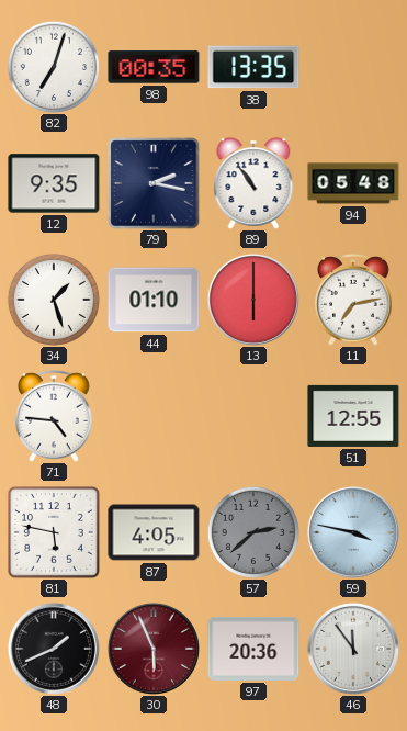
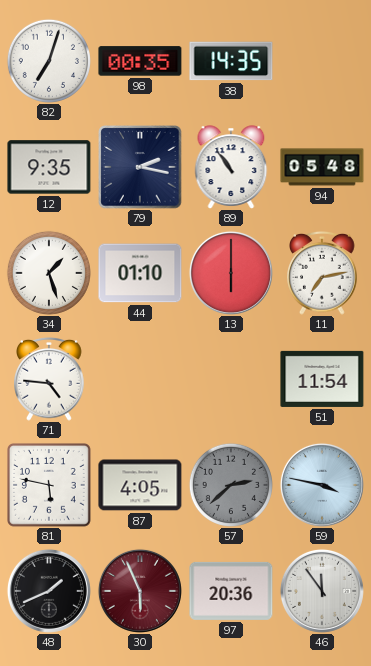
38: 13:35 -> 14:35
51: 12:55 -> 11:54
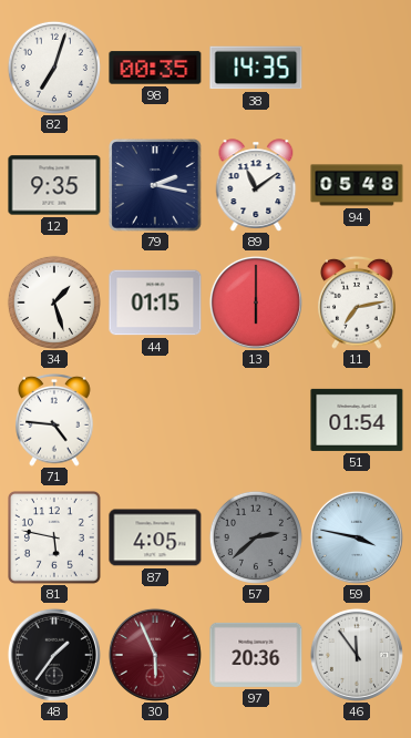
89: 10:54 -> 11:09
44: 01:10 -> 01:15
51: 11:54 -> 01:54
48: 1:41 -> 1:36
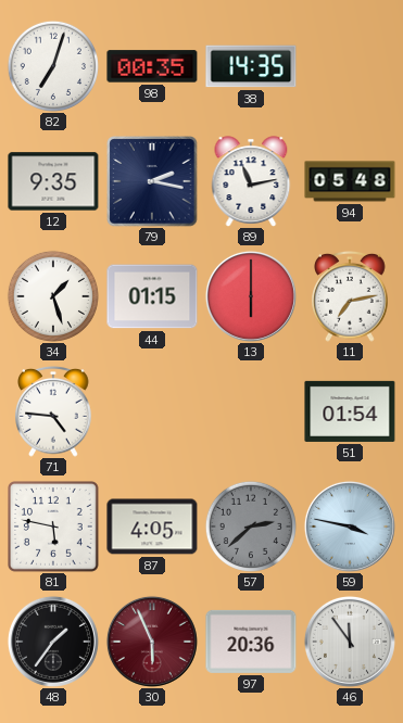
89: 11:09 -> 11:13
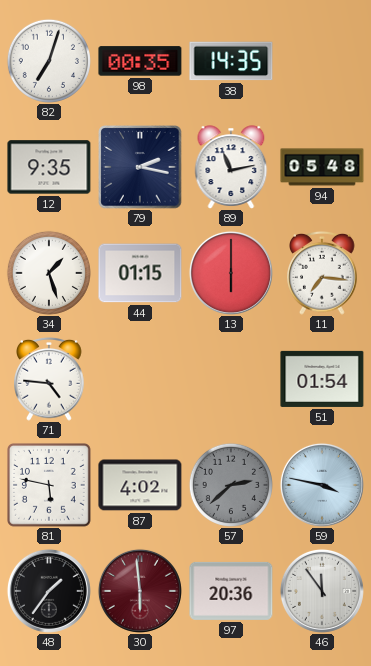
11: 7:13 -> 7:16
87: 4:05 -> 4:02
30: 5:56 -> 5:59
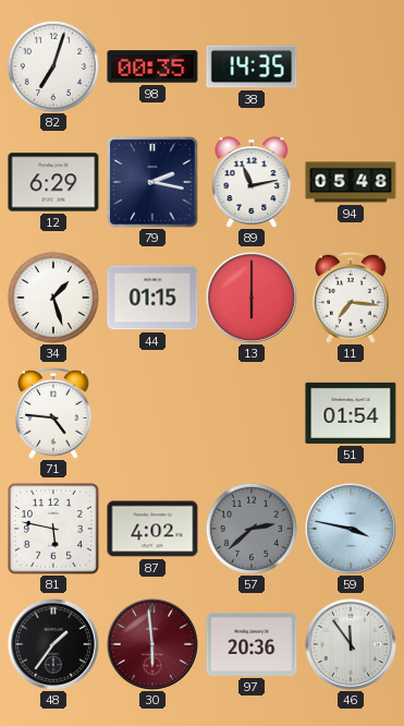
12: 9:35 -> 6:29
